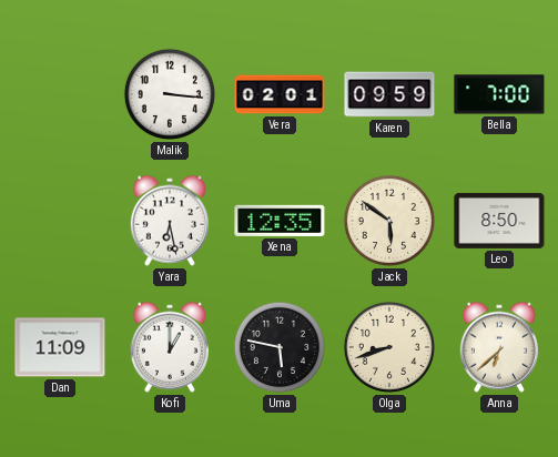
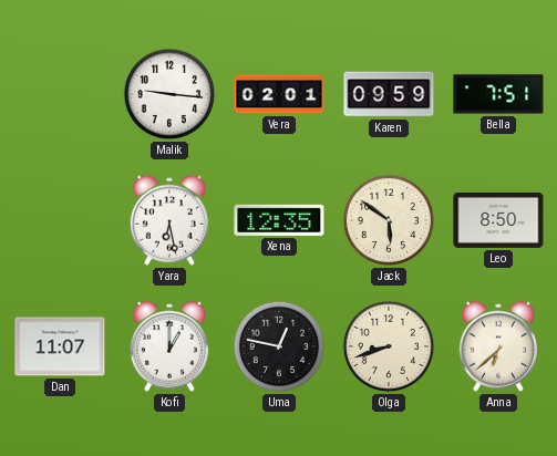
Malik: 3:16 -> 9:16
Bella: 7:00 -> 7:51
Dan: 11:09 -> 11:07
Uma: 5:47 -> 12:47
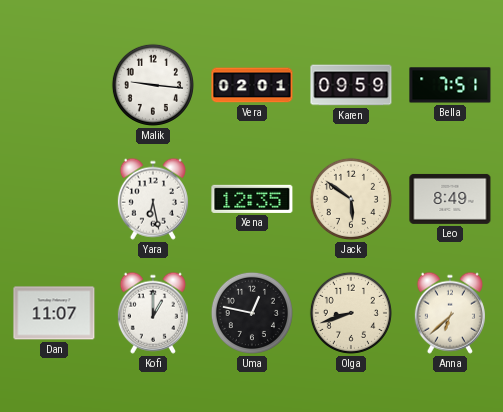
Leo: 8:50 -> 8:49
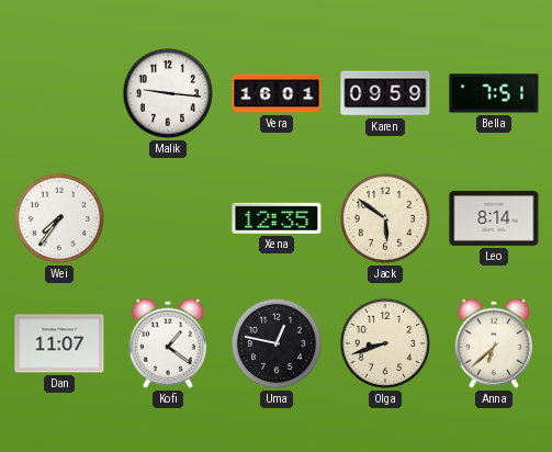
Vera: 02:01 -> 16:01
Wei: none -> 7:36
Yara: 6:28 -> none
Leo: 8:49 -> 8:14
Kofi: 1:00 -> 1:21
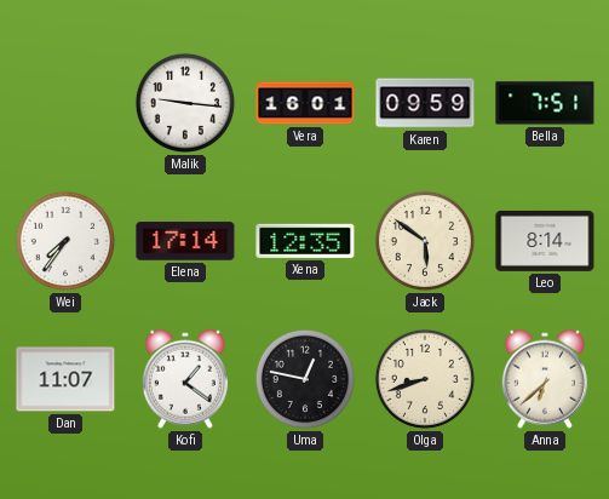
Elena: none -> 17:14
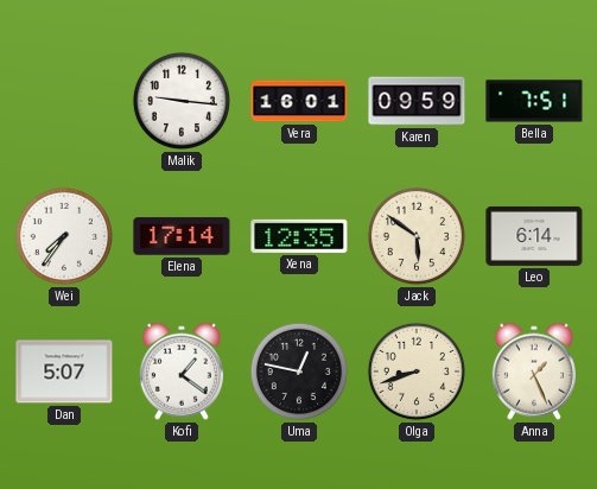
Leo: 8:14 -> 6:14
Dan: 11:07 -> 5:07
Anna: 6:38 -> 1:26
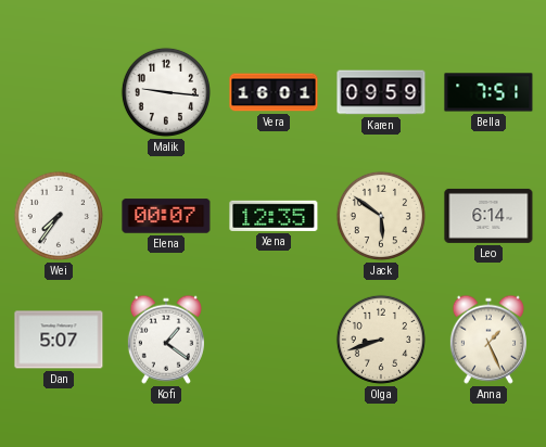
Elena: 17:14 -> 00:07
Uma: 12:47 -> none
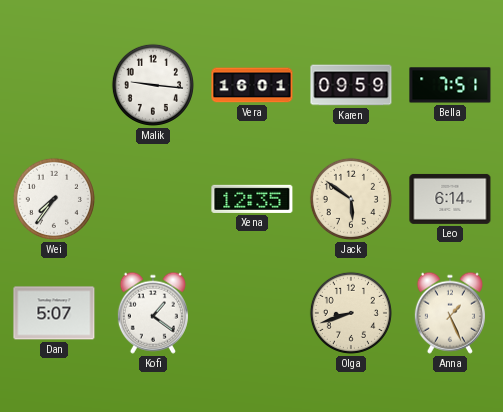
Elena: 00:07 -> none
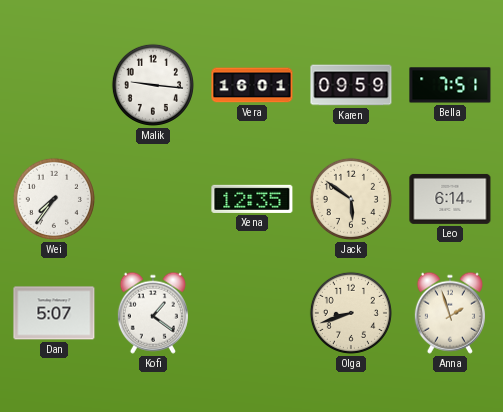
Anna: 1:26 -> 1:57
